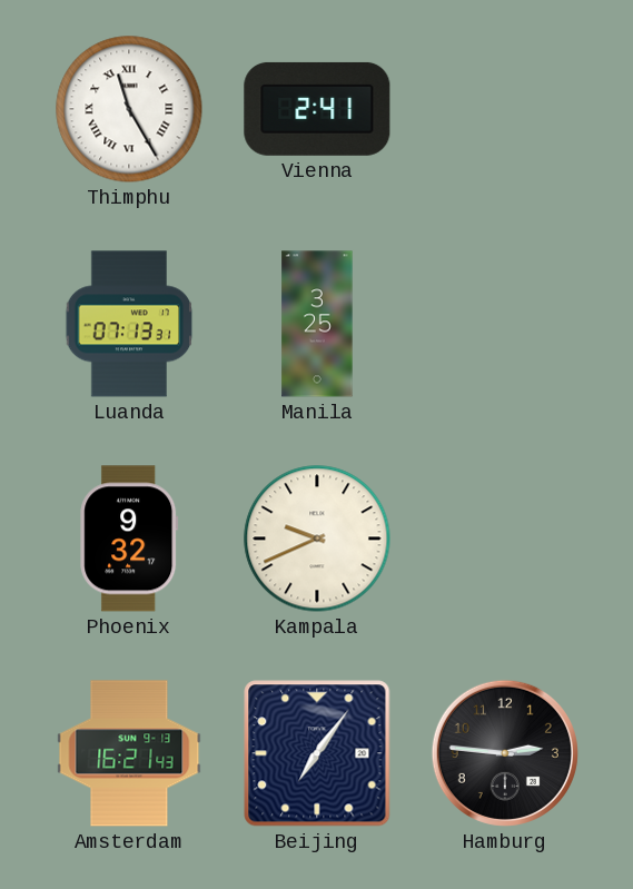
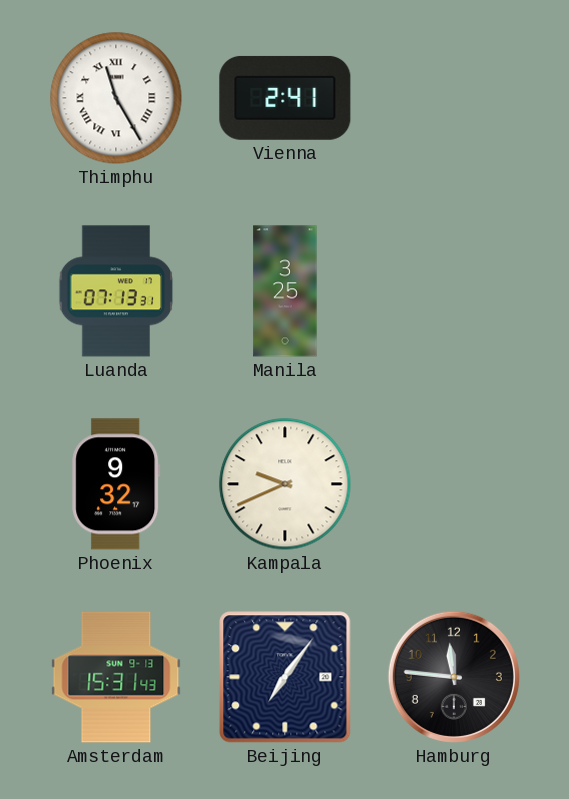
Amsterdam: 16:21 -> 15:31
Hamburg: 2:46 -> 11:46
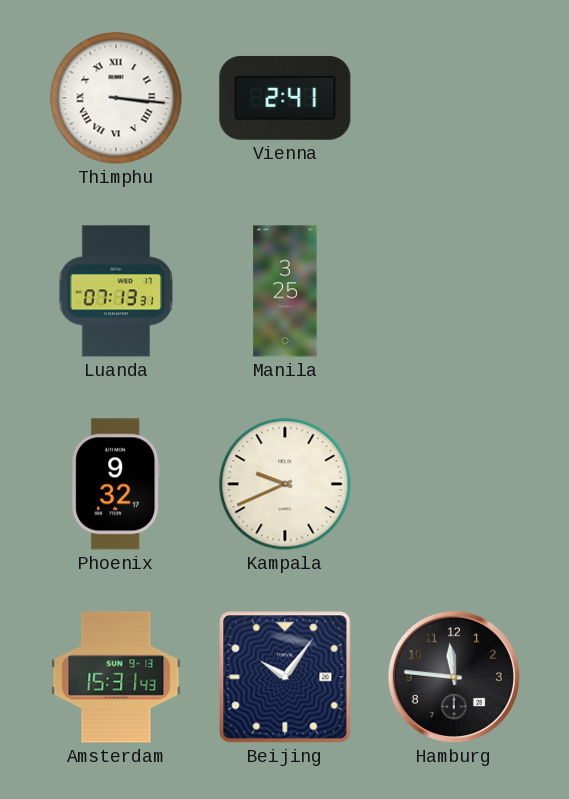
Thimphu: 11:25 -> 3:16
Beijing: 7:06 -> 10:06
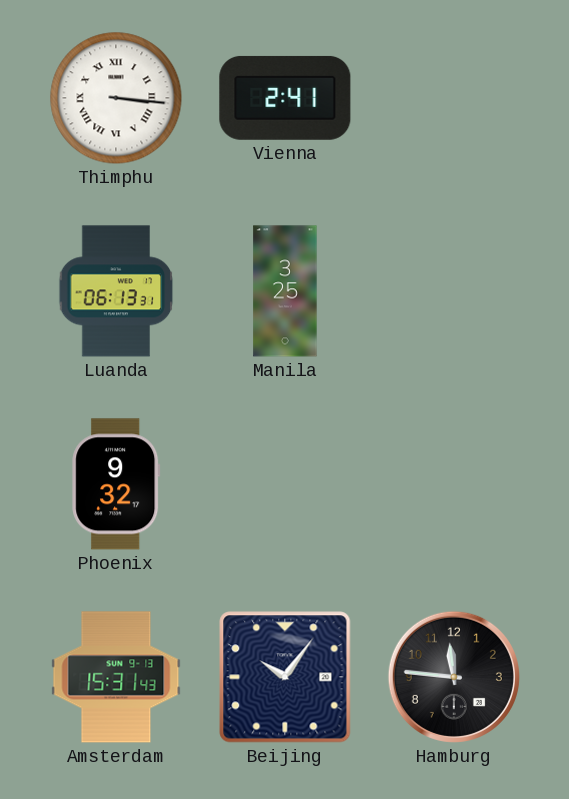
Luanda: 07:13 -> 06:13
Kampala: 9:41 -> none
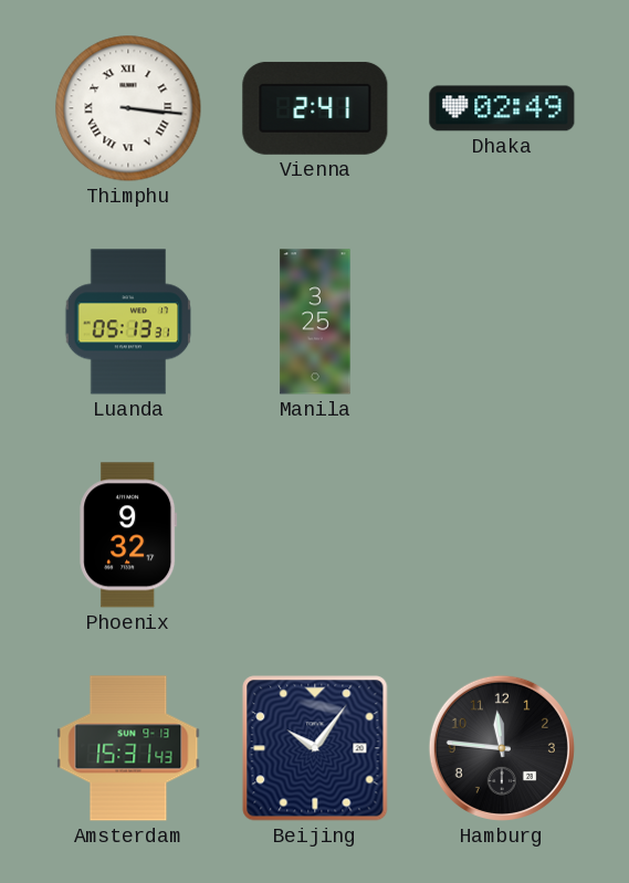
Dhaka: none -> 02:49
Luanda: 06:13 -> 05:13
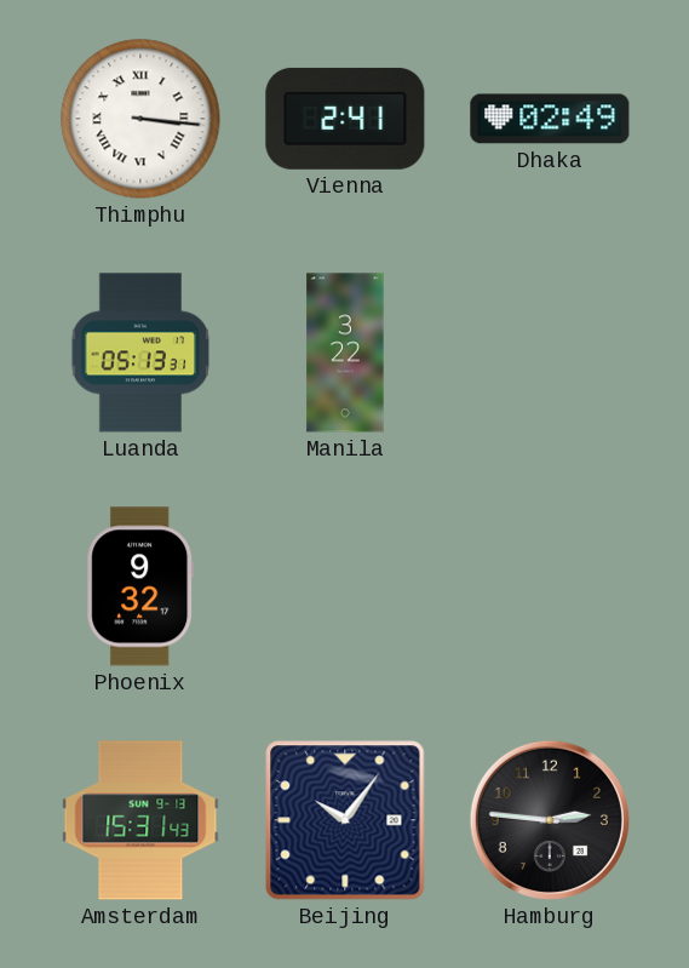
Manila: 3:25 -> 3:22
Hamburg: 11:46 -> 2:46
